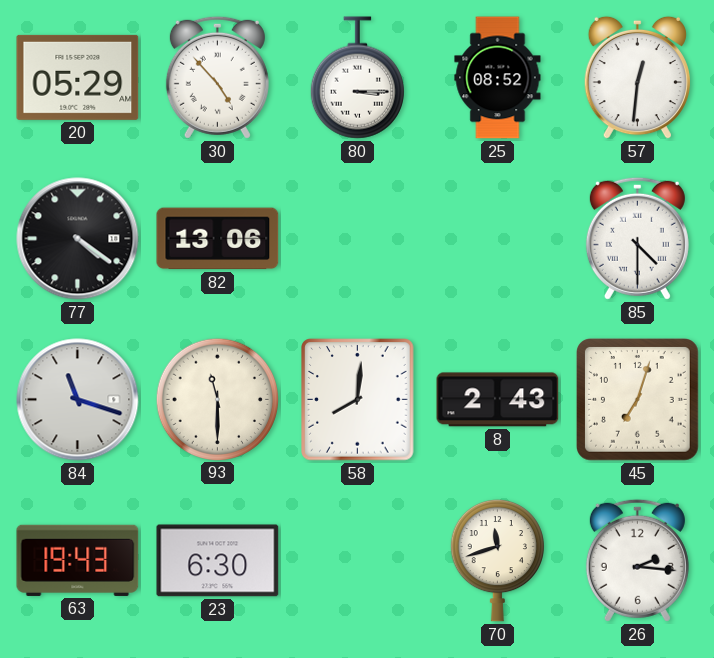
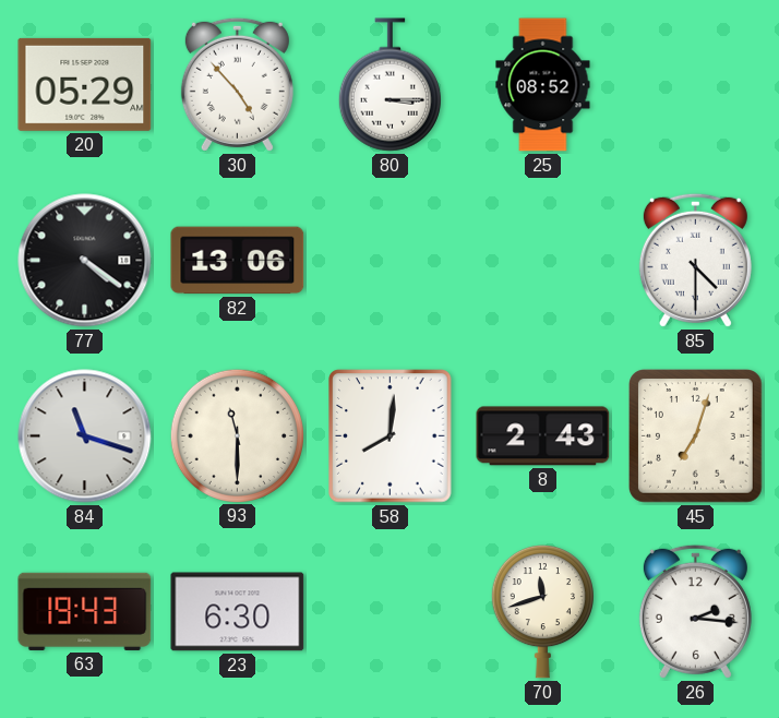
57: 12:31 -> none
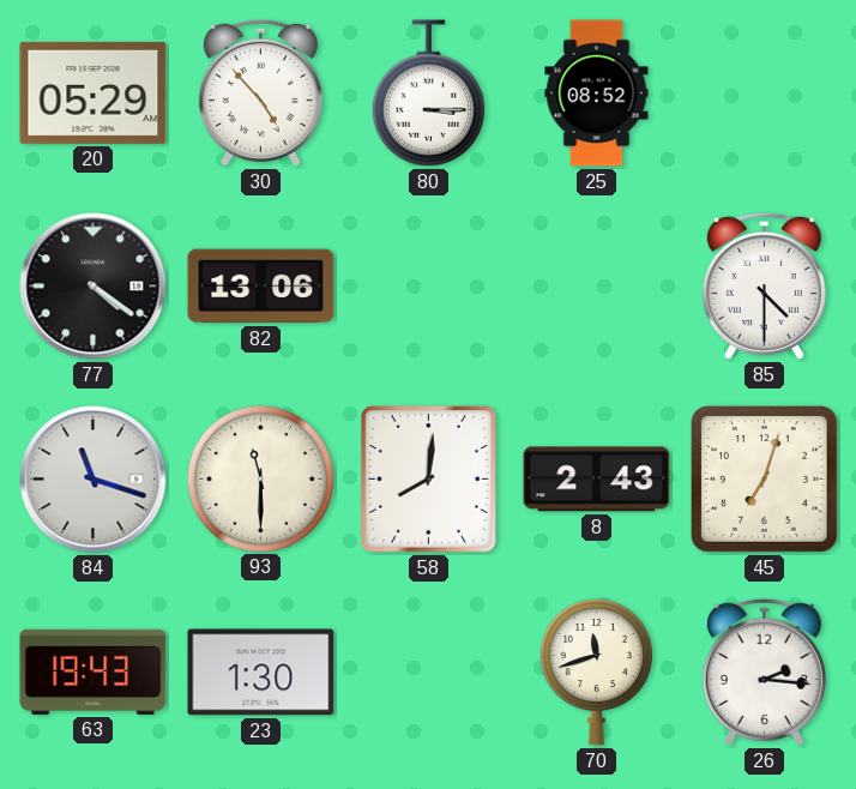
23: 6:30 -> 1:30
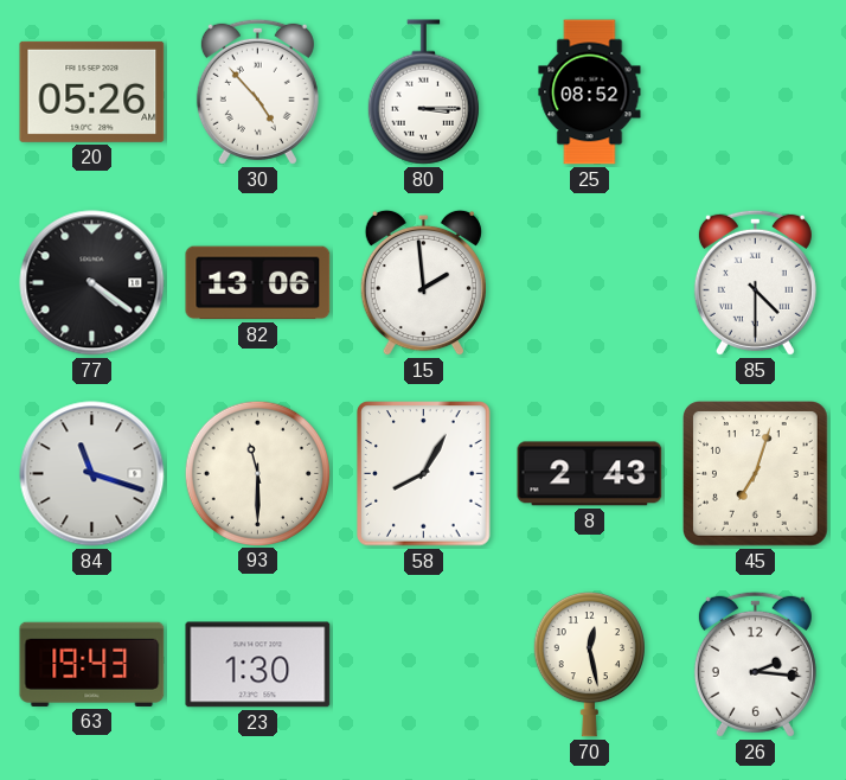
20: 05:29 -> 05:26
15: none -> 1:59
58: 8:01 -> 8:05
70: 11:42 -> 12:28
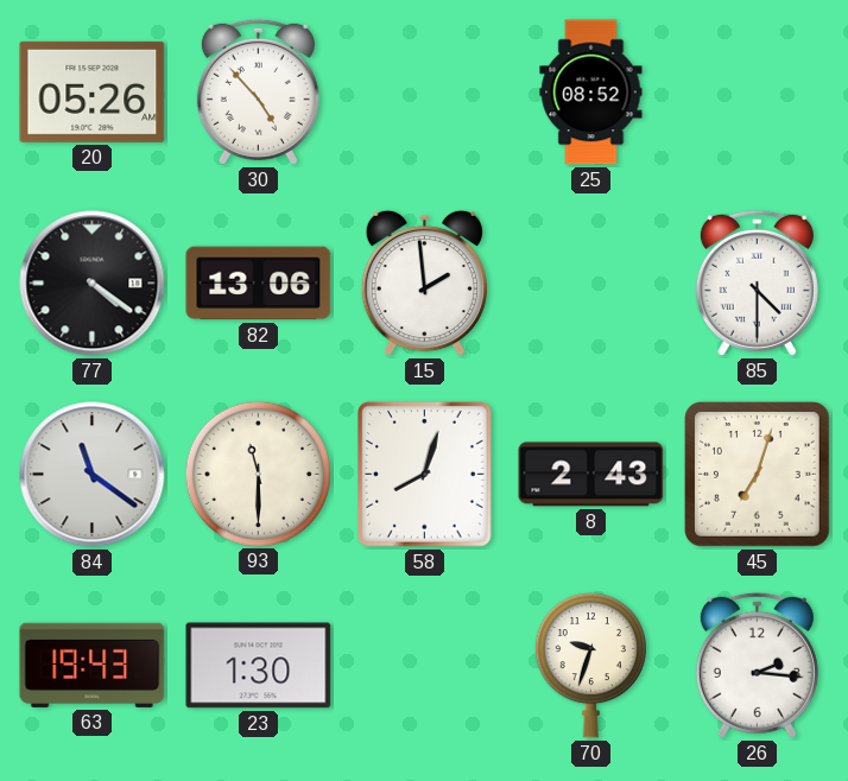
80: 3:15 -> none
84: 11:18 -> 11:21
58: 8:05 -> 8:03
70: 12:28 -> 9:33
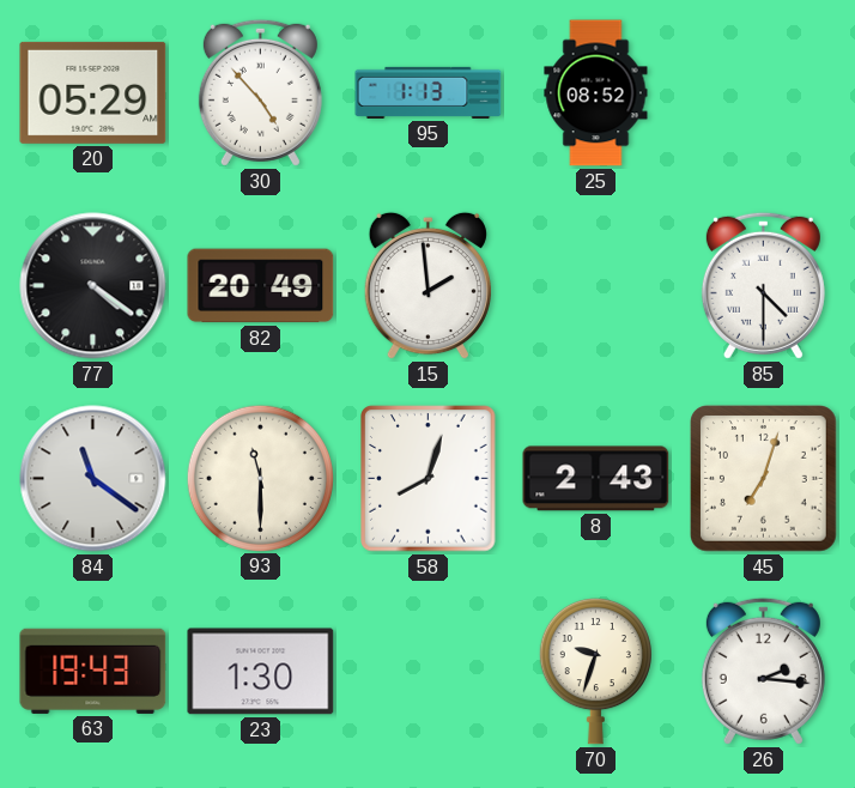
20: 05:26 -> 05:29
95: none -> 1:13
82: 13:06 -> 20:49
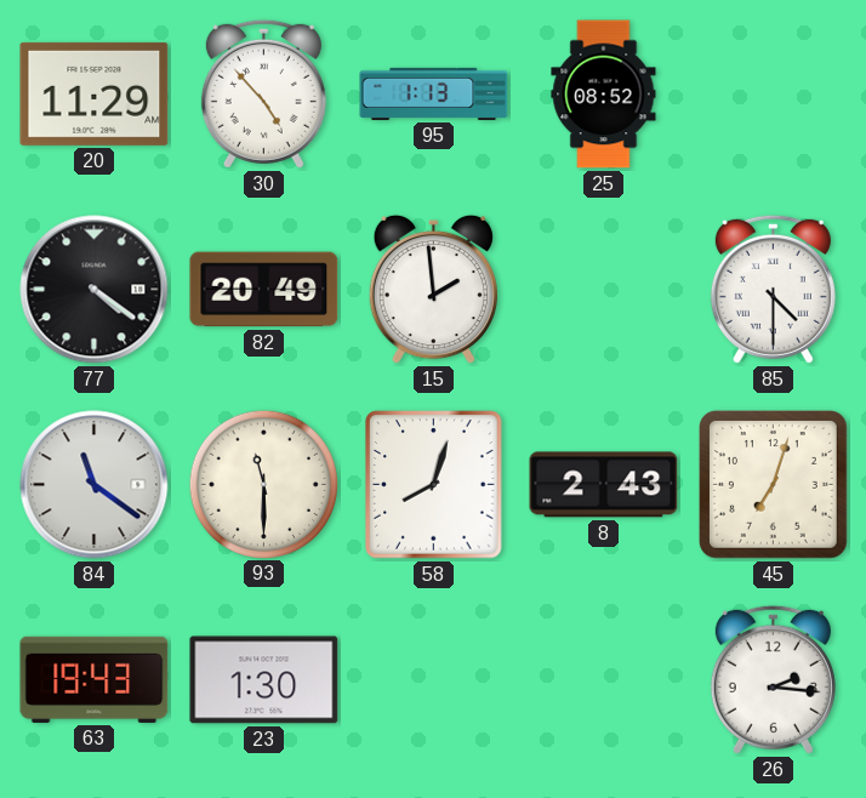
20: 05:29 -> 11:29
70: 9:33 -> none
